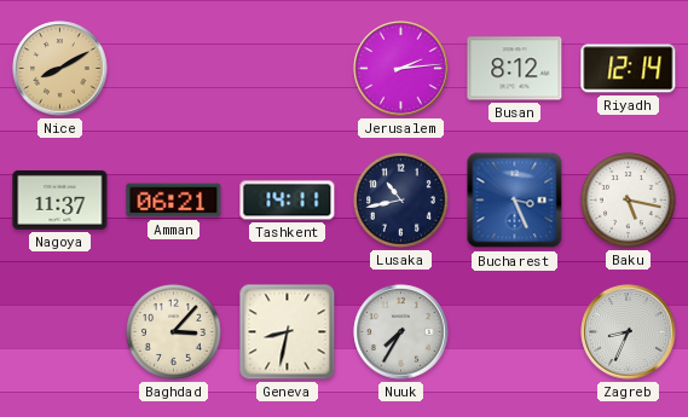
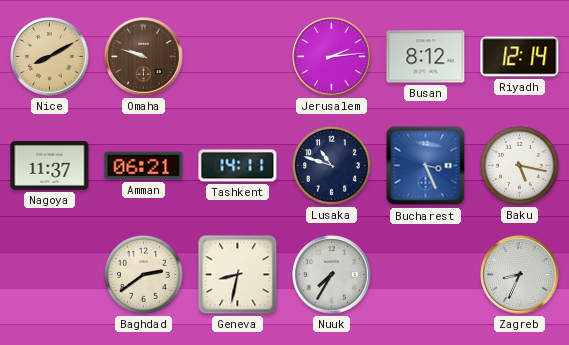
Omaha: none -> 9:48
Lusaka: 10:43 -> 10:48
Baghdad: 3:07 -> 2:39
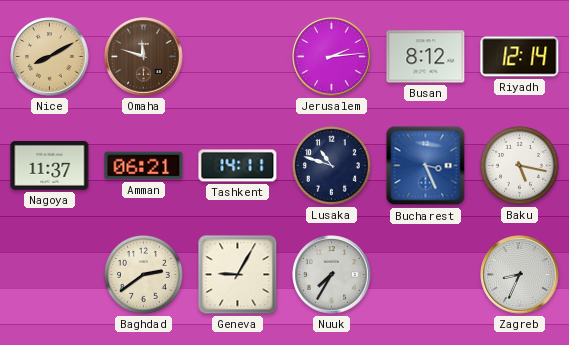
Omaha: 9:48 -> 11:48
Geneva: 8:32 -> 9:05
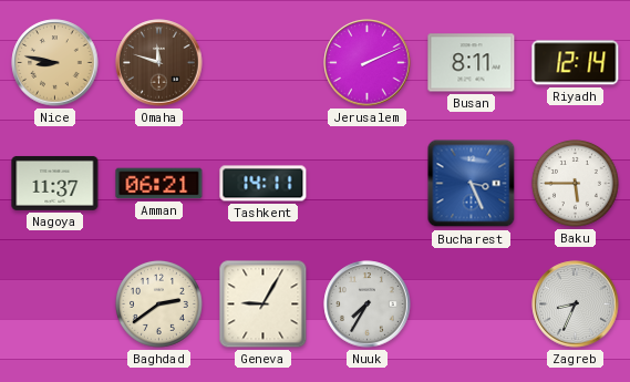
Nice: 8:10 -> 8:47
Jerusalem: 2:14 -> 2:11
Busan: 8:12 -> 8:11
Lusaka: 10:48 -> none
Baku: 5:17 -> 5:45
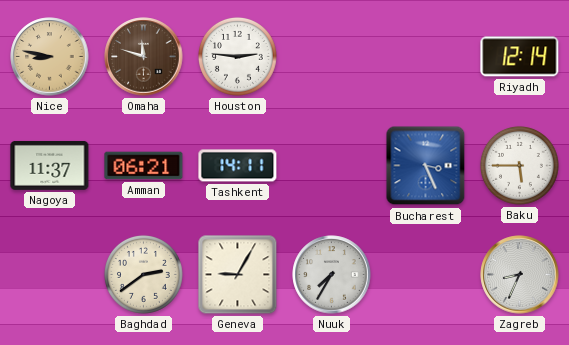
Houston: none -> 2:46
Jerusalem: 2:11 -> none
Busan: 8:11 -> none
